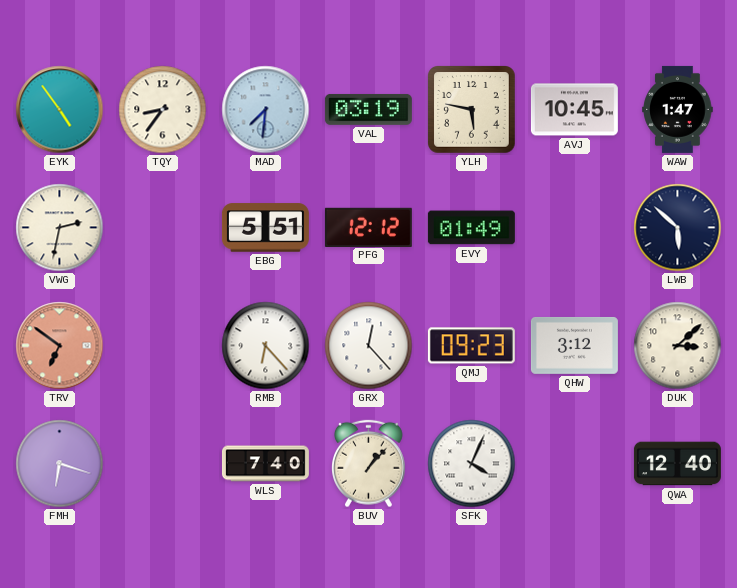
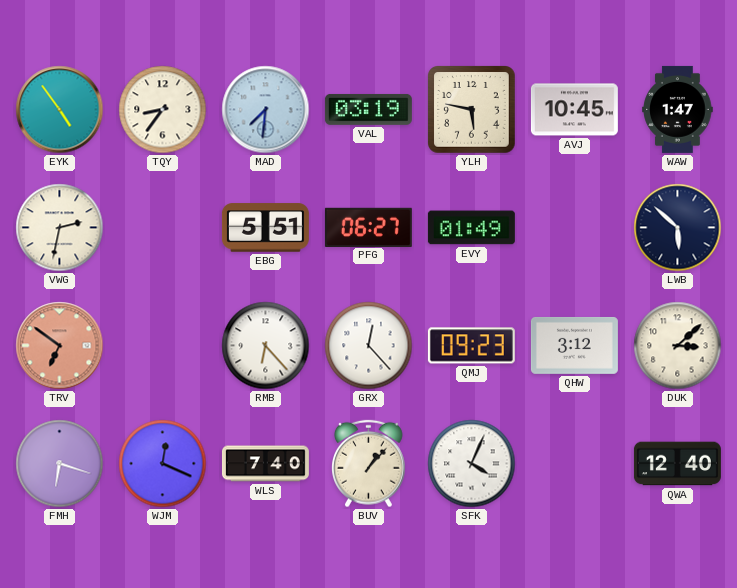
PFG: 12:12 -> 06:27
WJM: none -> 12:19
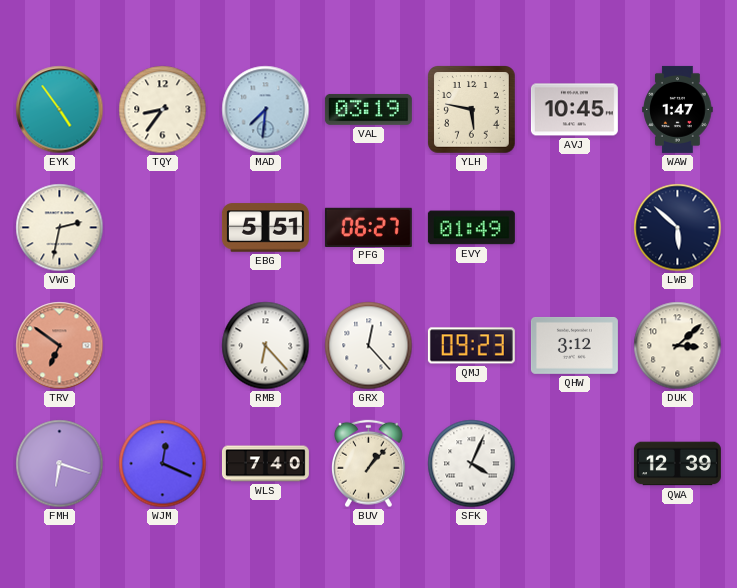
QWA: 12:40 -> 12:39
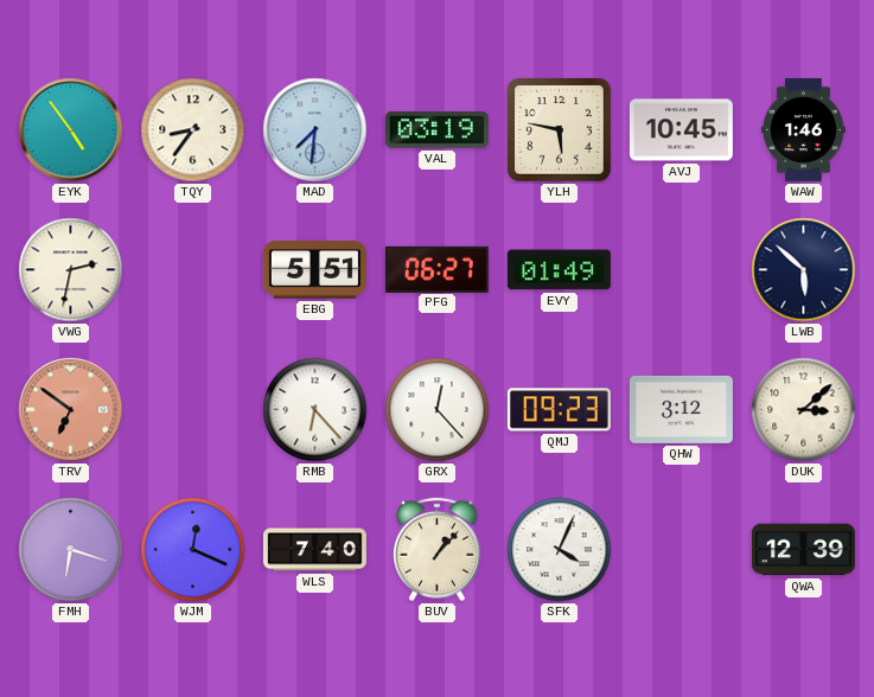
WAW: 1:47 -> 1:46
